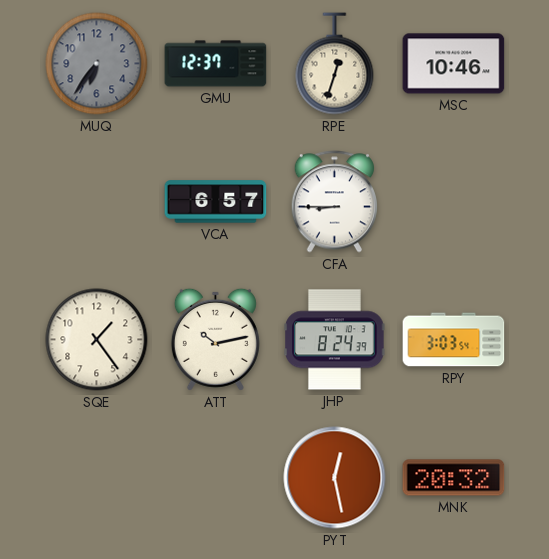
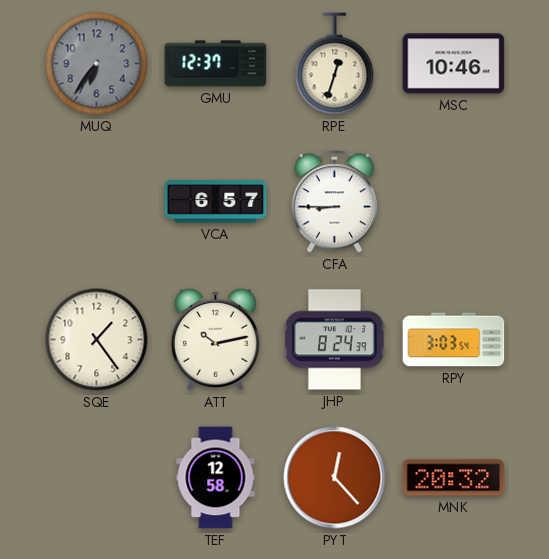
TEF: none -> 12:58
PYT: 12:28 -> 12:23
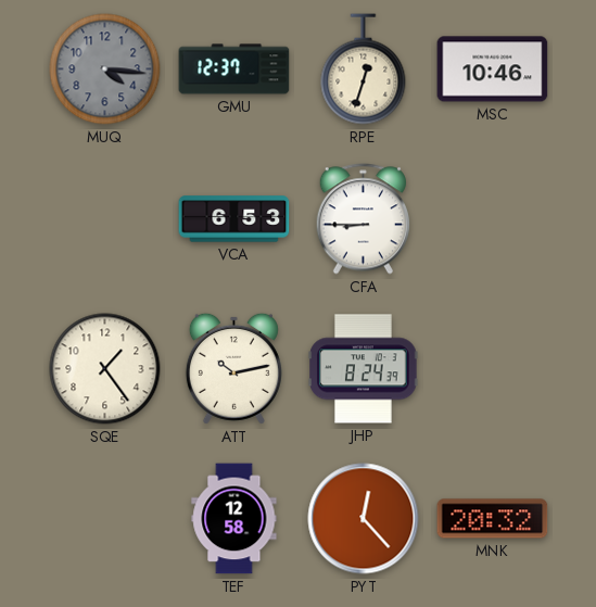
MUQ: 6:36 -> 4:16
VCA: 6:57 -> 6:53
RPY: 3:03 -> none
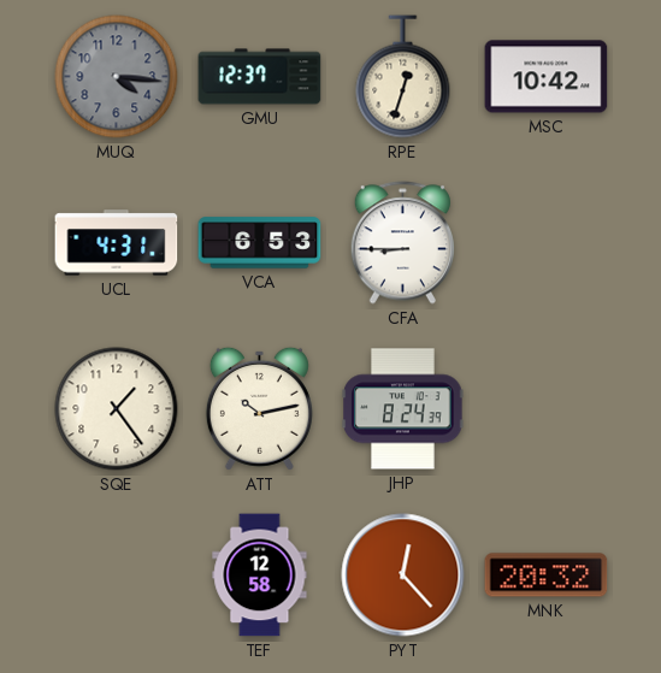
MSC: 10:46 -> 10:42
UCL: none -> 4:31
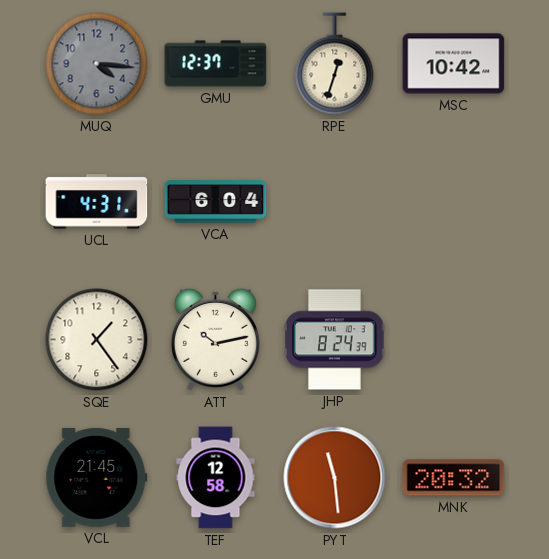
VCA: 6:53 -> 6:04
CFA: 8:45 -> none
VCL: none -> 21:45
PYT: 12:23 -> 11:29
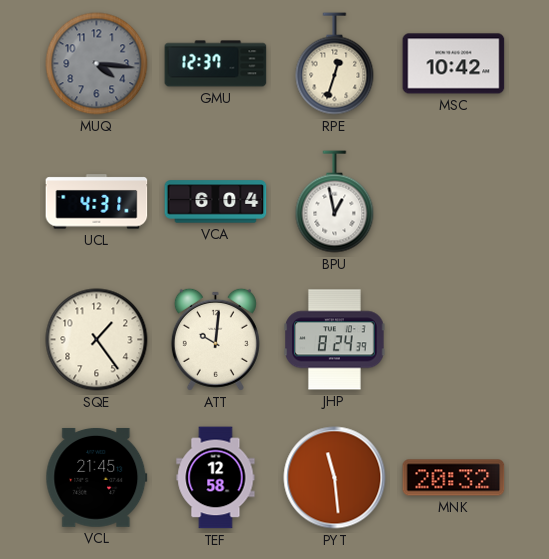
BPU: none -> 12:58
ATT: 10:13 -> 10:01
